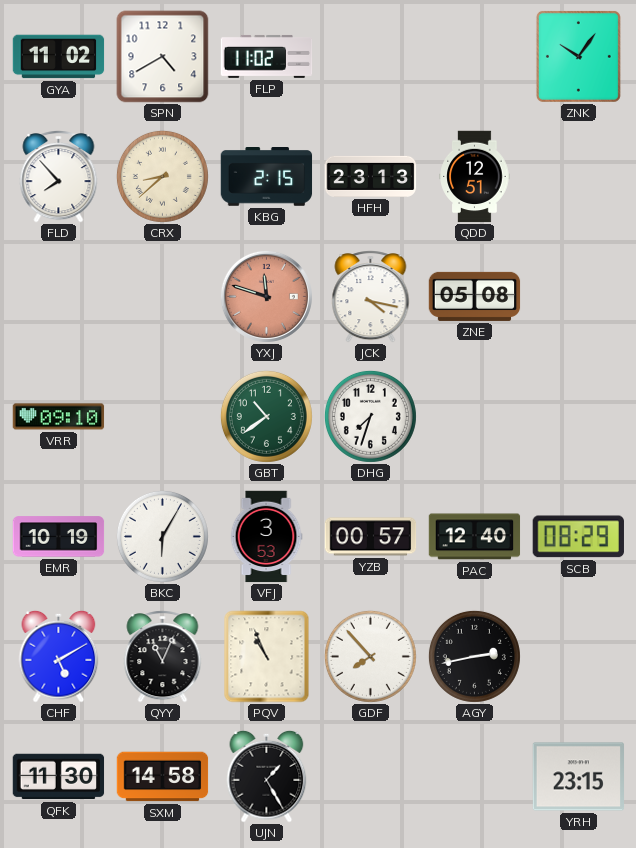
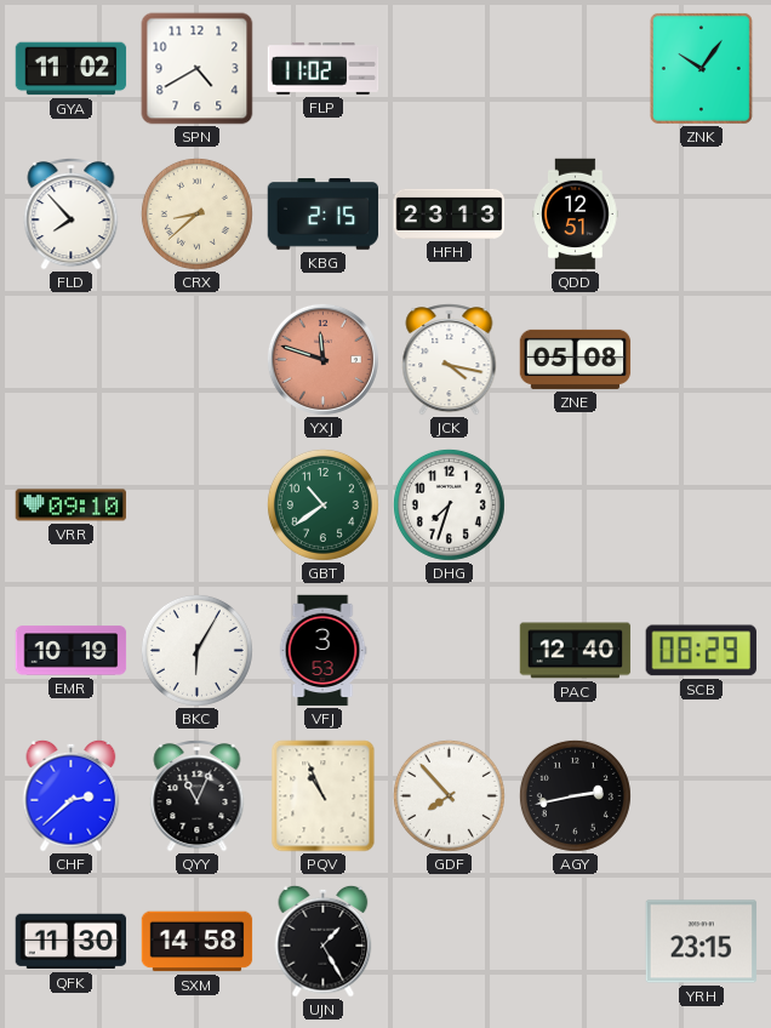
YZB: 00:57 -> none
CHF: 5:10 -> 2:38
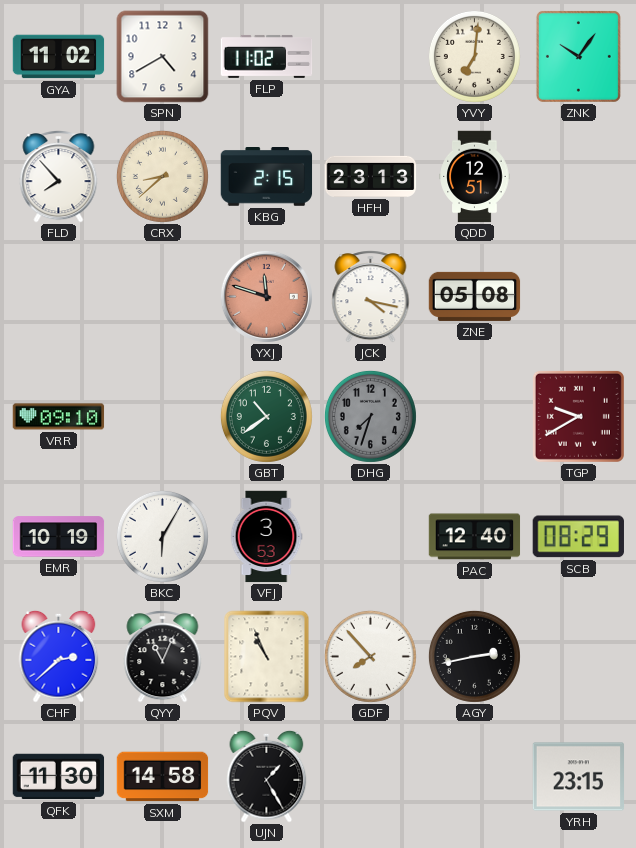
YVY: none -> 7:01
DHG dial: white -> grey
TGP: none -> 9:40
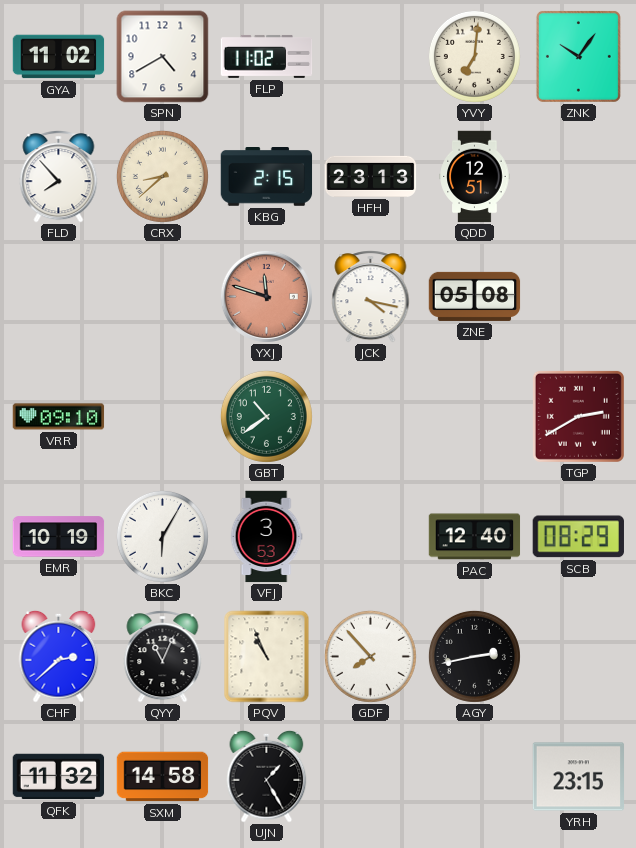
DHG: 7:33 -> none
TGP: 9:40 -> 2:40
QFK: 11:30 -> 11:32
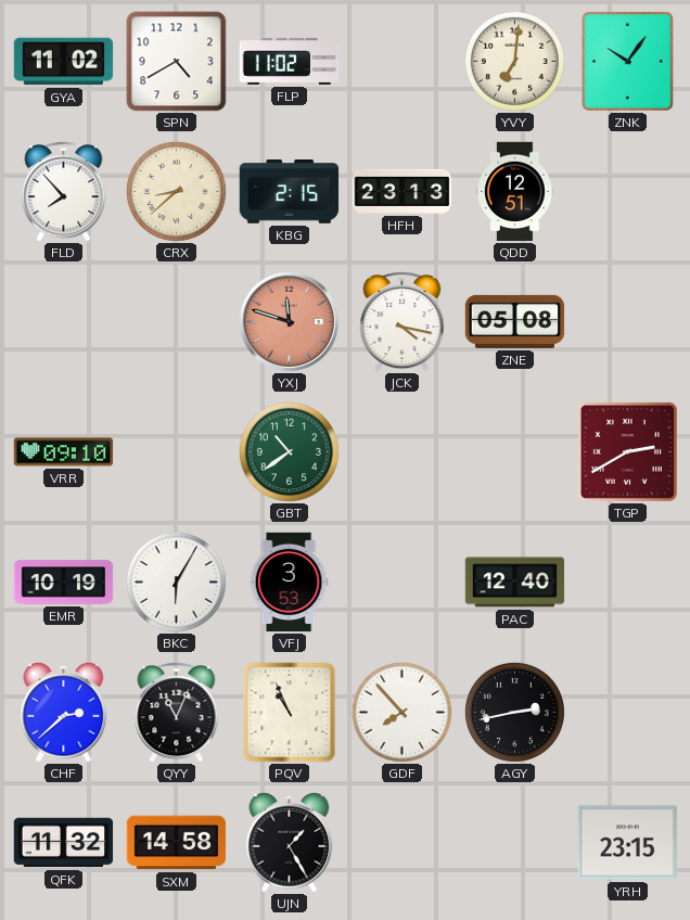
SCB: 08:29 -> none
